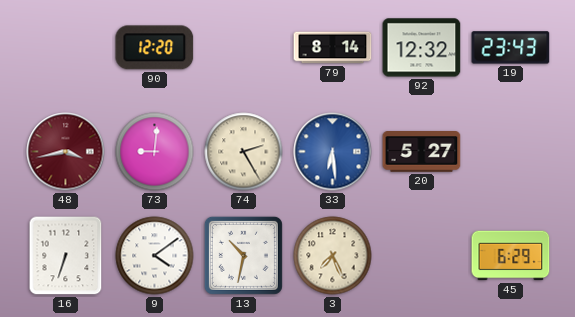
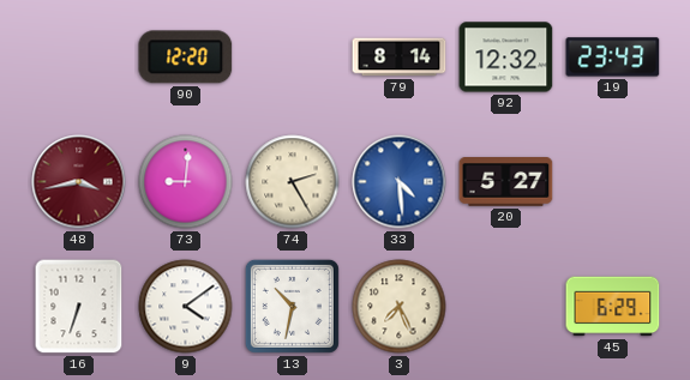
33: 6:29 -> 4:29
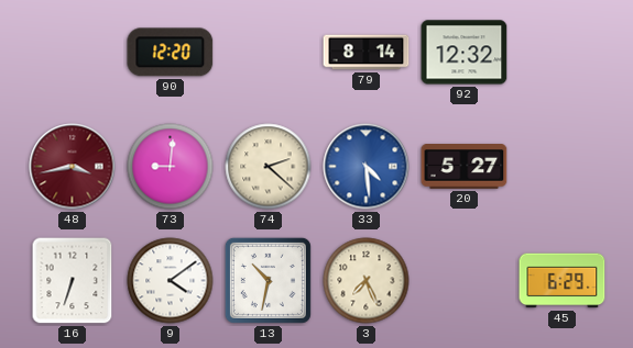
19: 23:43 -> none
74: 2:25 -> 2:22
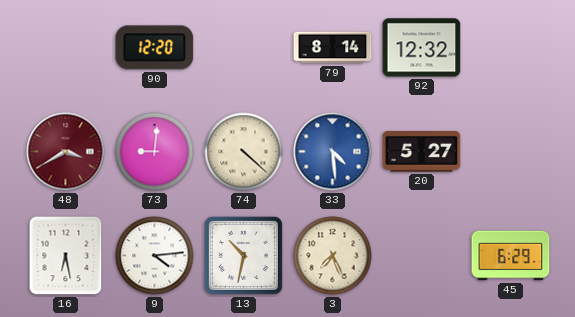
48: 3:43 -> 3:40
74: 2:22 -> 4:22
16: 6:33 -> 6:28
9: 4:09 -> 4:14
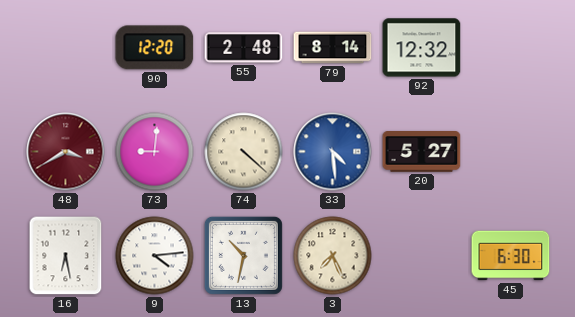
55: none -> 2:48
45: 6:29 -> 6:30
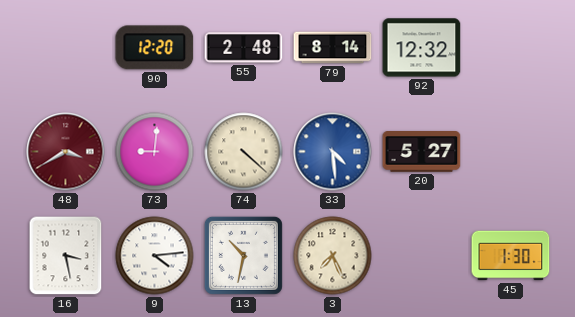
16: 6:28 -> 3:28
45: 6:30 -> 1:30
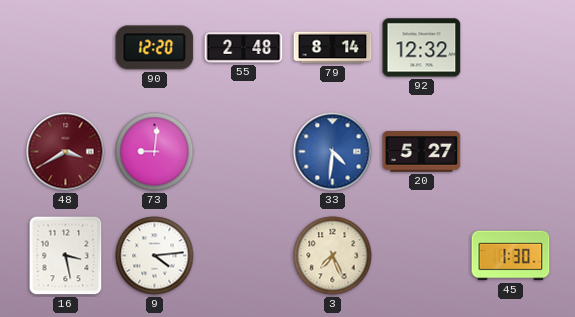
74: 4:22 -> none
33: 4:29 -> 4:31
13: 10:32 -> none
